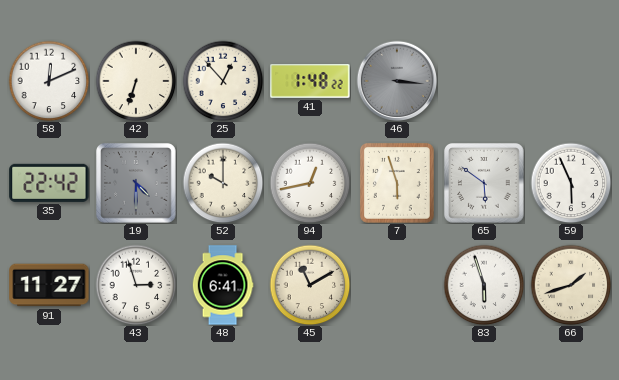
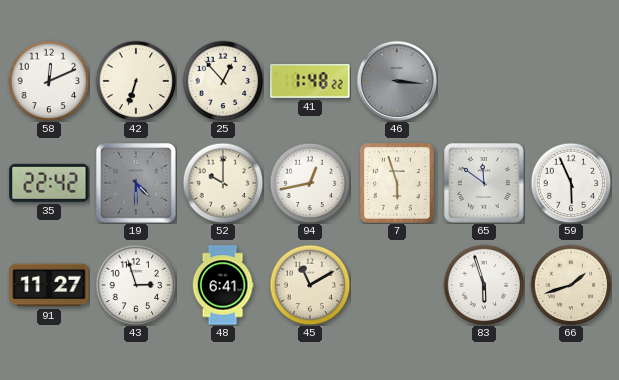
65: 5:51 -> 11:51
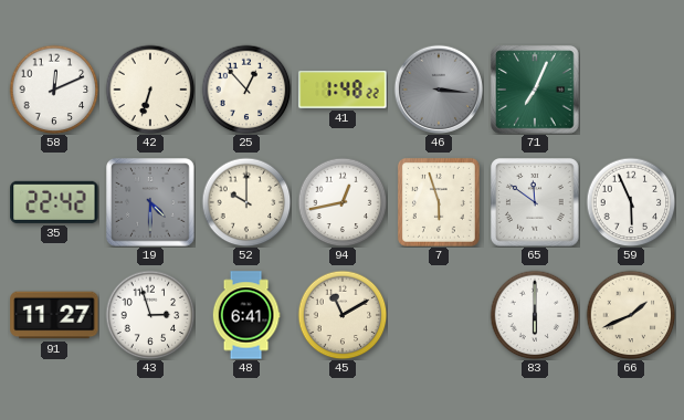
71: none -> 7:04
83: 5:57 -> 6:00
66: 1:42 -> 1:41
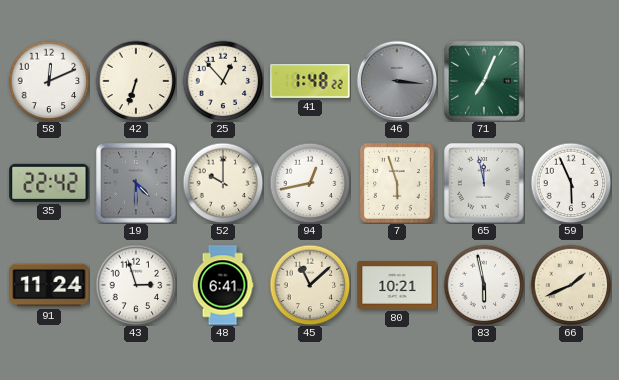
65: 11:51 -> 11:58
91: 11:27 -> 11:24
45: 11:10 -> 11:08
80: none -> 10:21
83: 6:00 -> 5:58
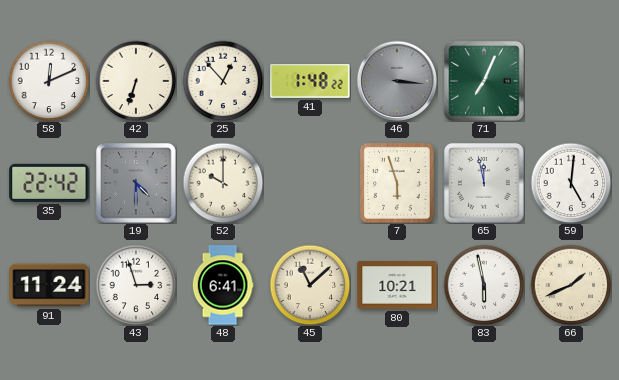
94: 12:43 -> none
59: 5:56 -> 5:01
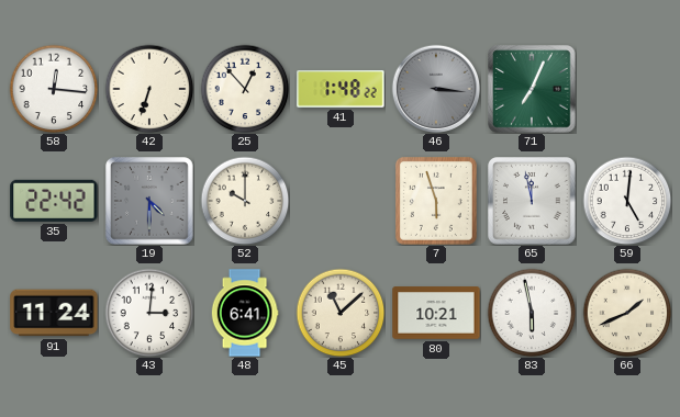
58: 12:11 -> 12:16
43: 2:57 -> 3:01
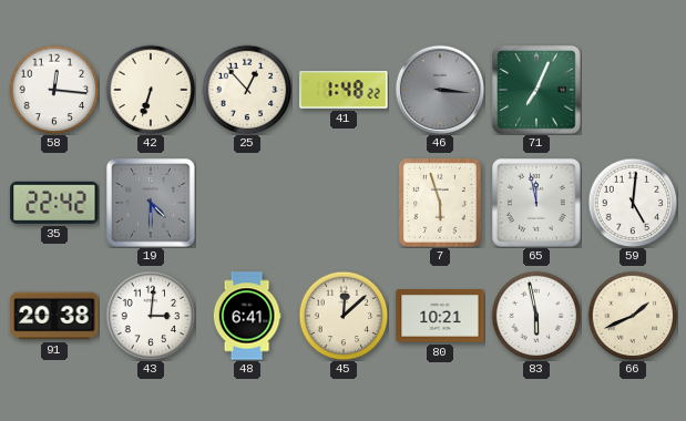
52: 10:00 -> none
91: 11:24 -> 20:38
45: 11:08 -> 12:08
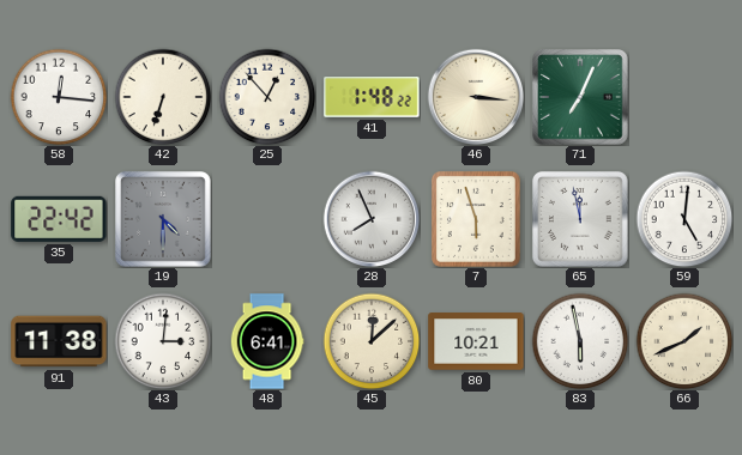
46 dial: grey -> cream
28: none -> 7:56
91: 20:38 -> 11:38
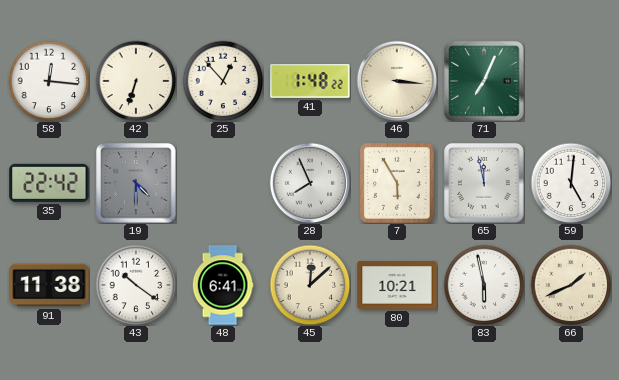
7: 5:57 -> 5:55
43: 3:01 -> 10:21
